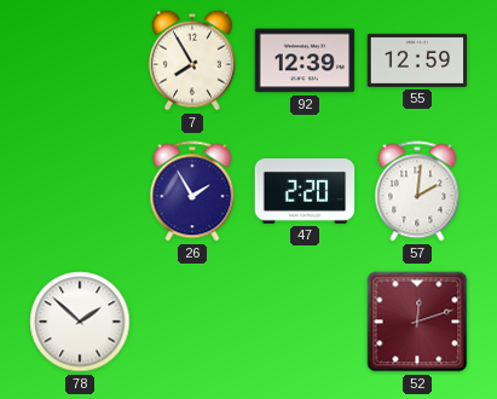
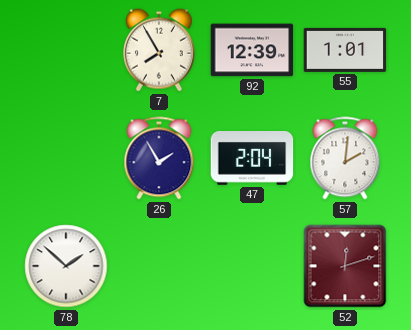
55: 12:59 -> 1:01
47: 2:20 -> 2:04
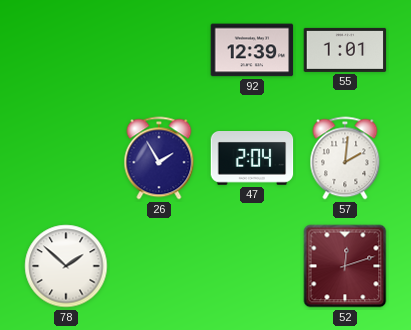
7: 7:55 -> none
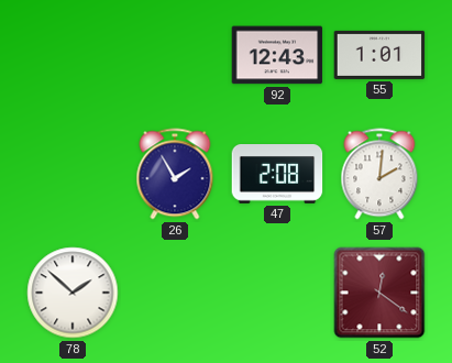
92: 12:39 -> 12:43
47: 2:04 -> 2:08
52: 12:12 -> 12:21
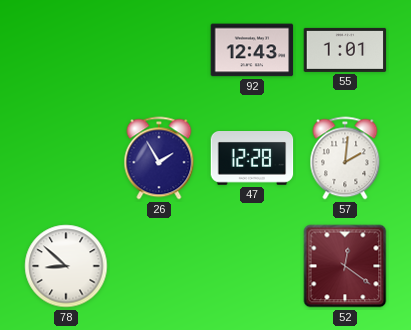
47: 2:08 -> 12:28
78: 1:52 -> 8:52
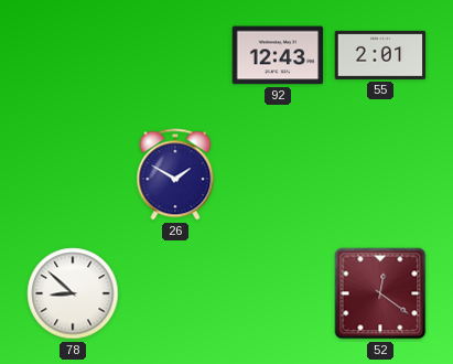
55: 1:01 -> 2:01
26: 1:55 -> 1:50
47: 12:28 -> none
57: 2:01 -> none
